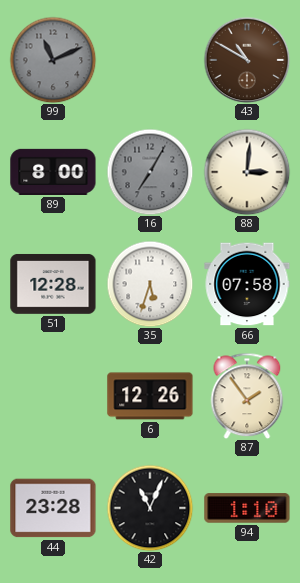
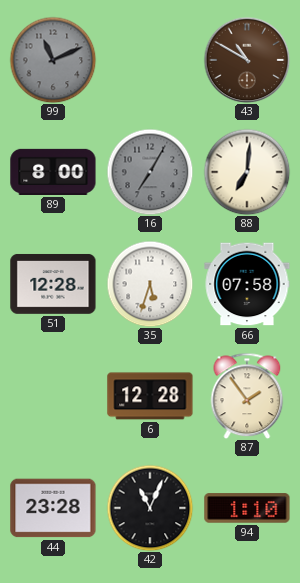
88: 3:01 -> 7:01
6: 12:26 -> 12:28
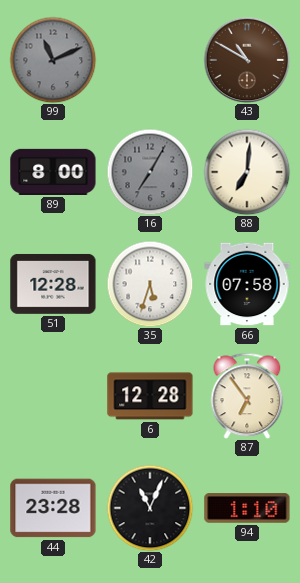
87: 1:54 -> 6:54
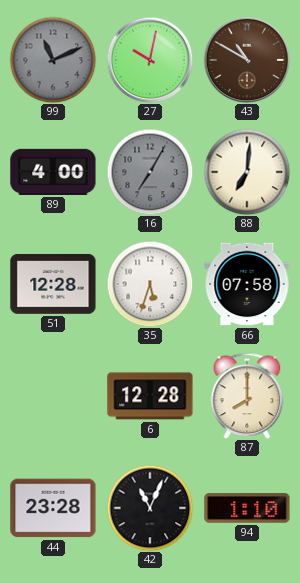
27: none -> 10:02
89: 8:00 -> 4:00
87: 6:54 -> 8:00
